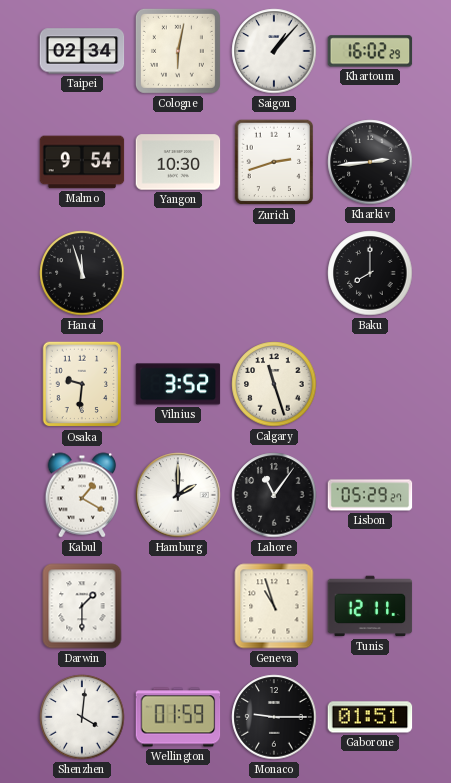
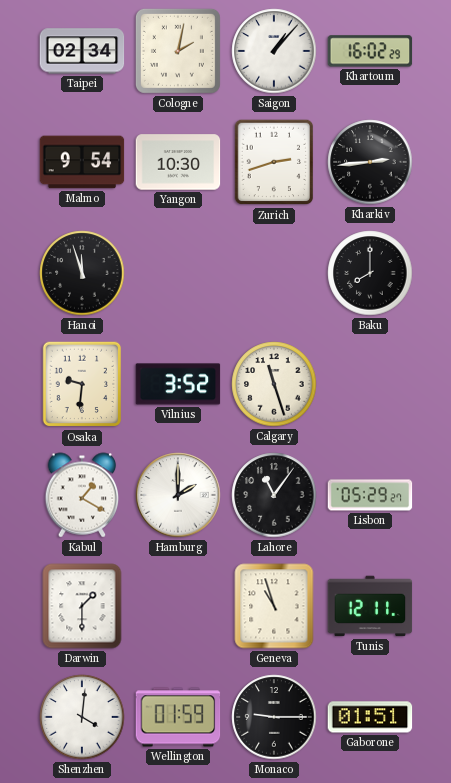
Cologne: 6:02 -> 2:02
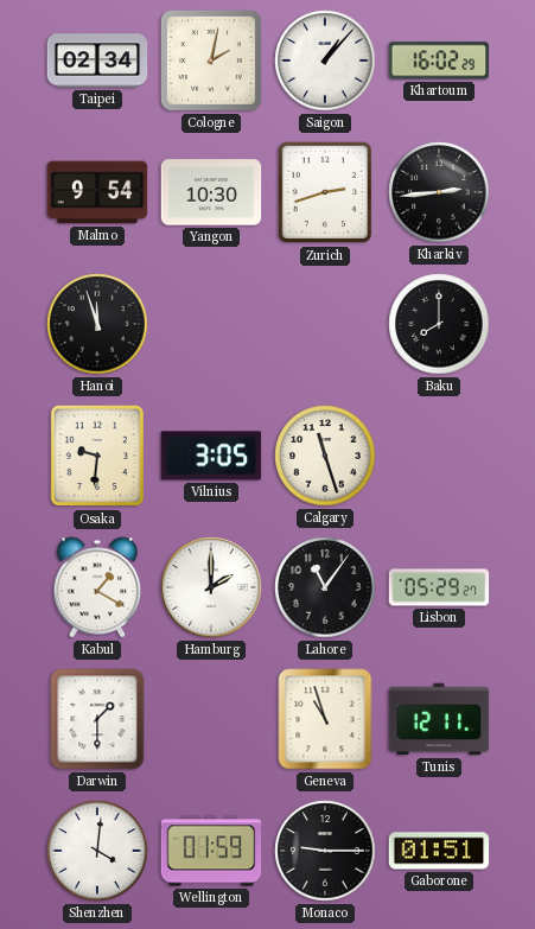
Vilnius: 3:52 -> 3:05
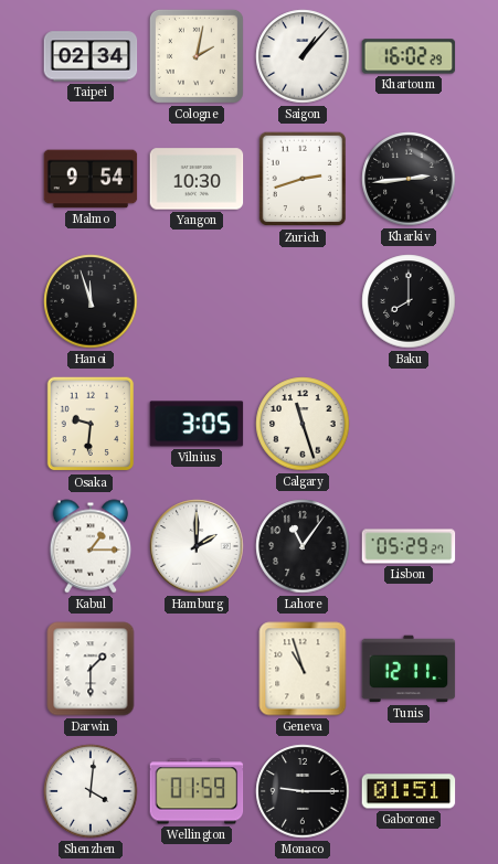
Kabul: 1:20 -> 1:15
